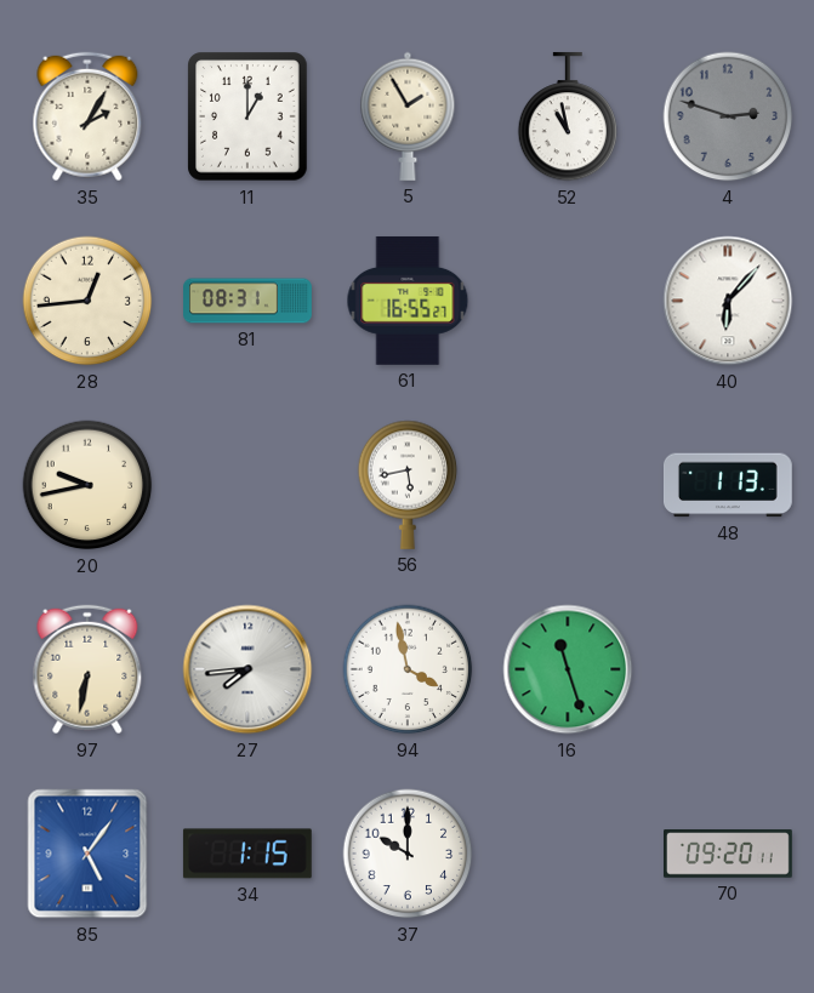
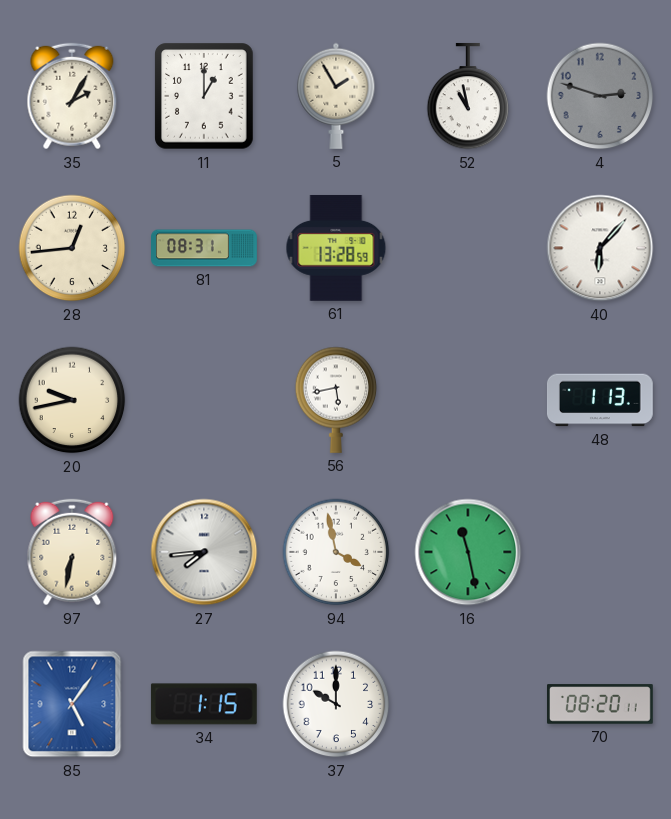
61: 16:55 -> 13:28
16: 11:27 -> 11:28
70: 09:20 -> 08:20
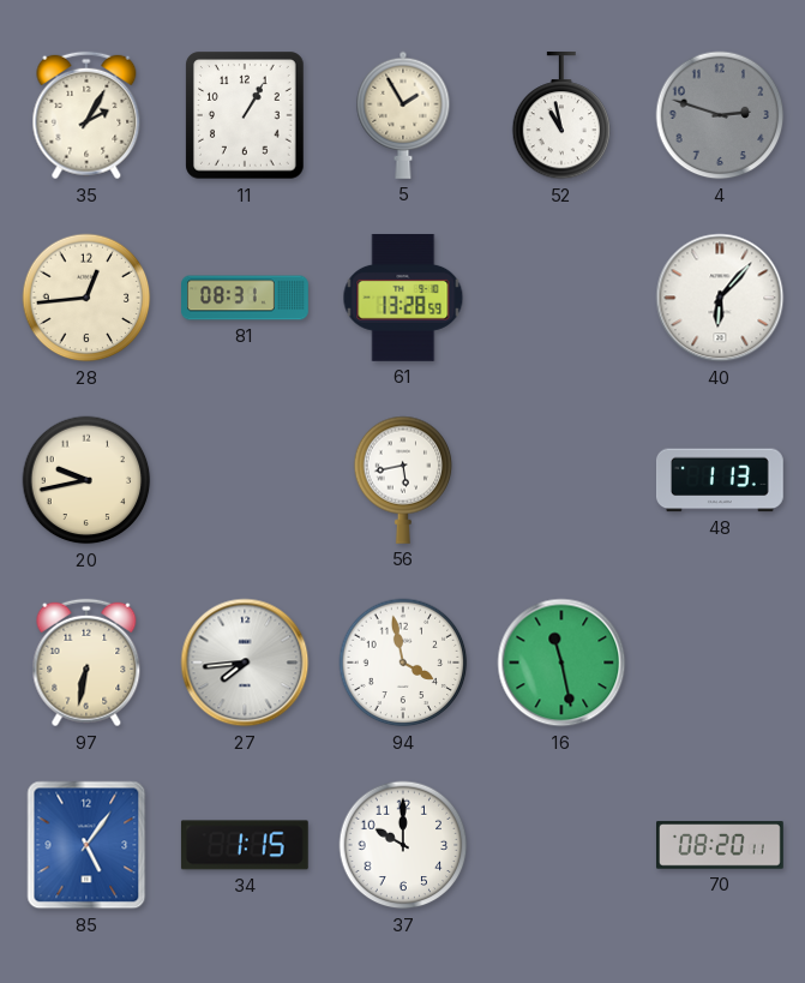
11: 1:00 -> 1:05
